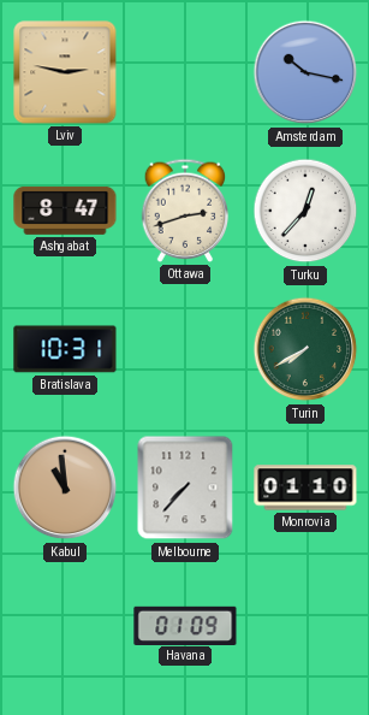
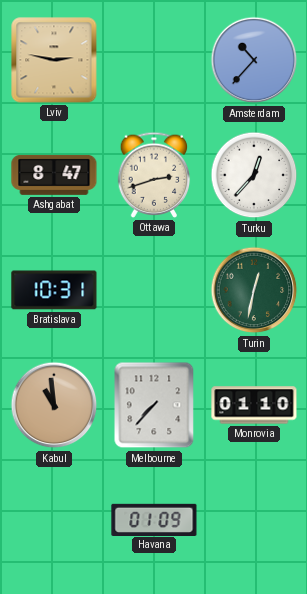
Amsterdam: 10:17 -> 10:37
Turin: 7:40 -> 12:32
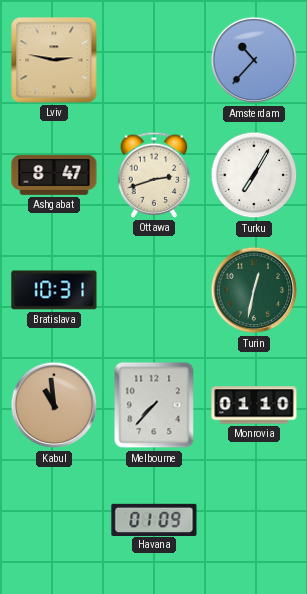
Turku: 12:37 -> 7:05
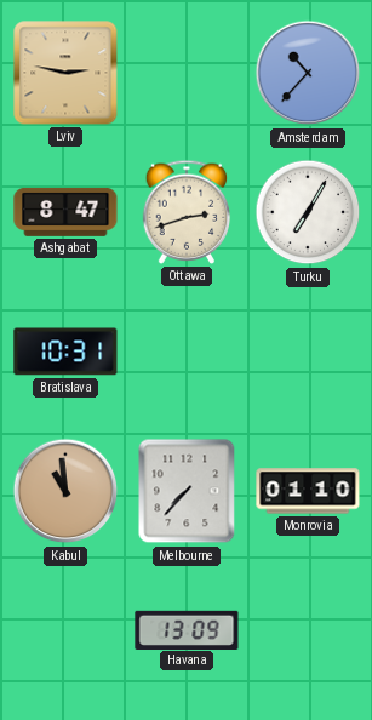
Turin: 12:32 -> none
Havana: 01:09 -> 13:09
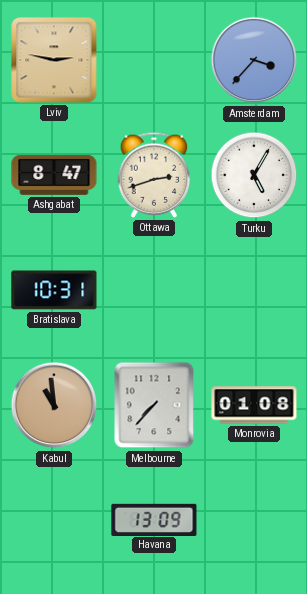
Amsterdam: 10:37 -> 3:37
Turku: 7:05 -> 5:05
Monrovia: 01:10 -> 01:08
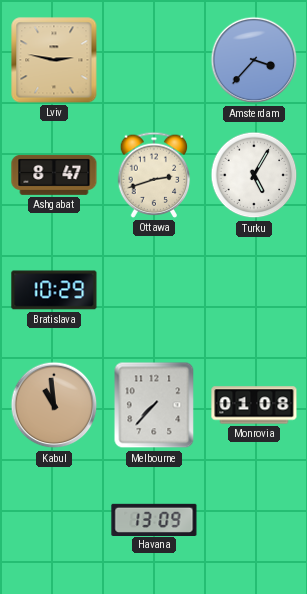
Bratislava: 10:31 -> 10:29
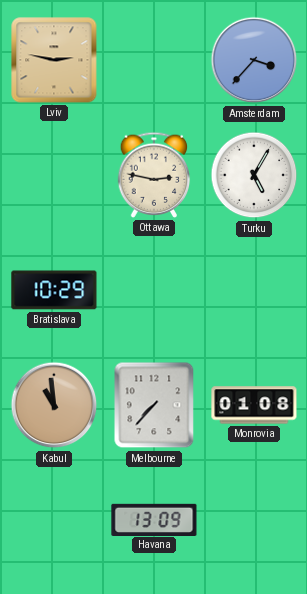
Ashgabat: 8:47 -> none
Ottawa: 2:42 -> 2:47
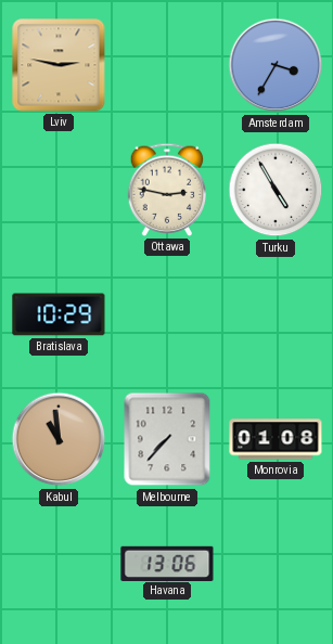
Amsterdam: 3:37 -> 3:35
Turku: 5:05 -> 4:55
Havana: 13:09 -> 13:06
